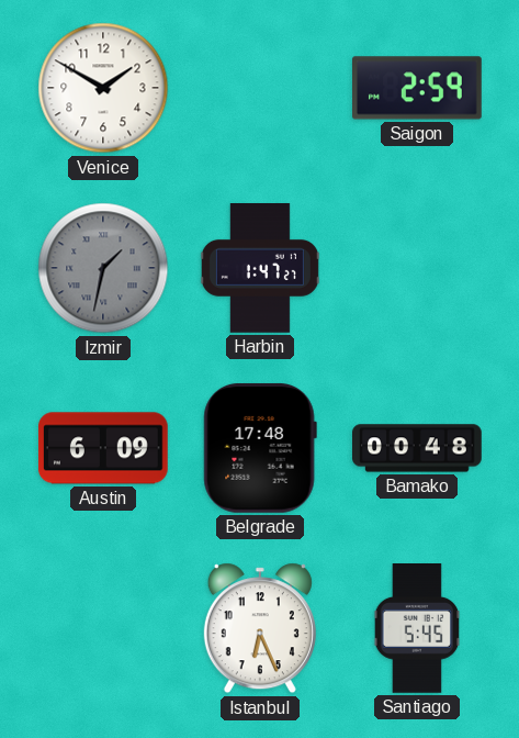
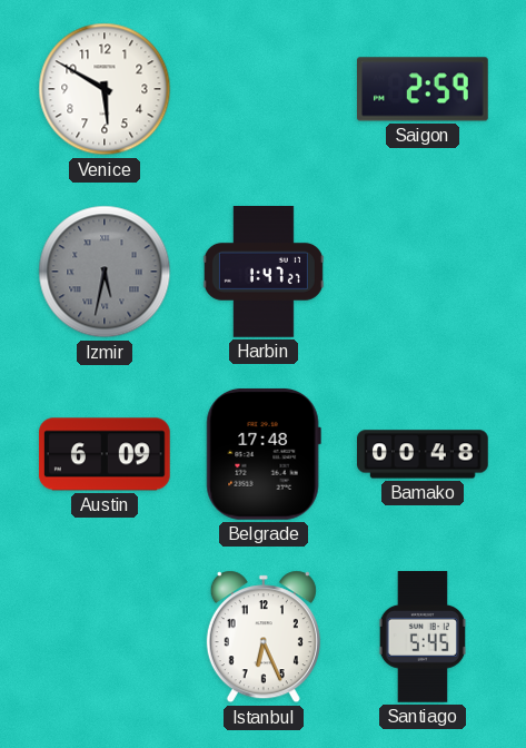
Venice: 1:50 -> 5:50
Izmir: 1:32 -> 5:32
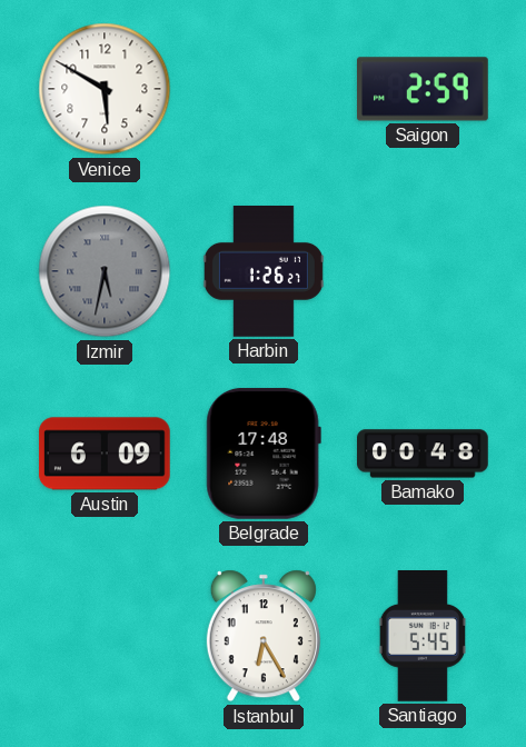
Harbin: 1:47 -> 1:26
Istanbul: 6:26 -> 6:25
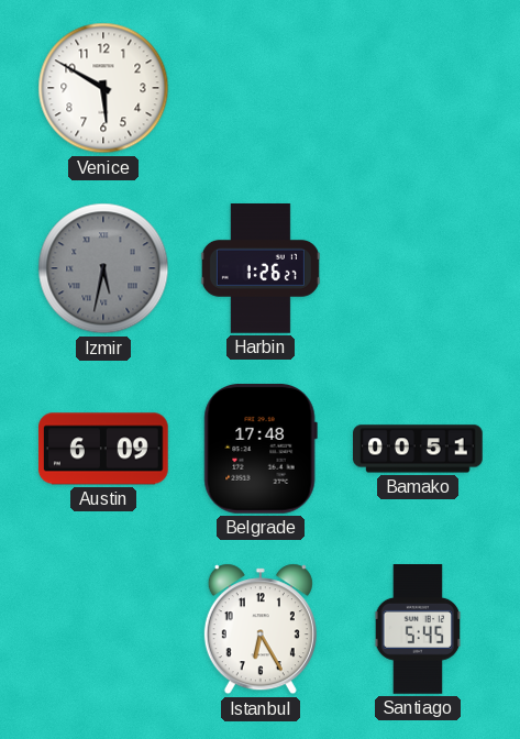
Saigon: 2:59 -> none
Bamako: 00:48 -> 00:51
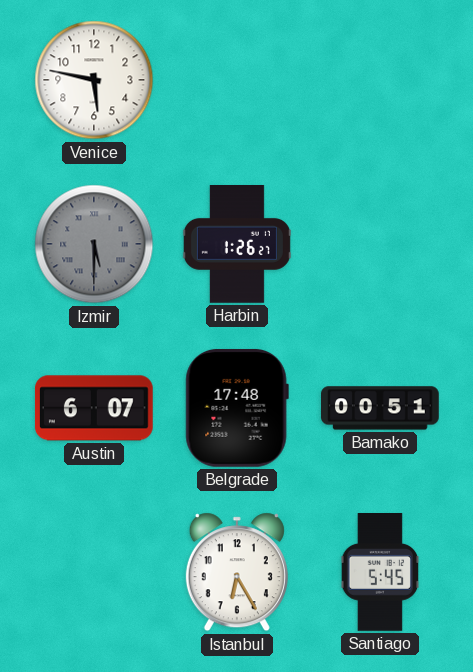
Venice: 5:50 -> 5:47
Izmir: 5:32 -> 5:30
Austin: 6:09 -> 6:07
